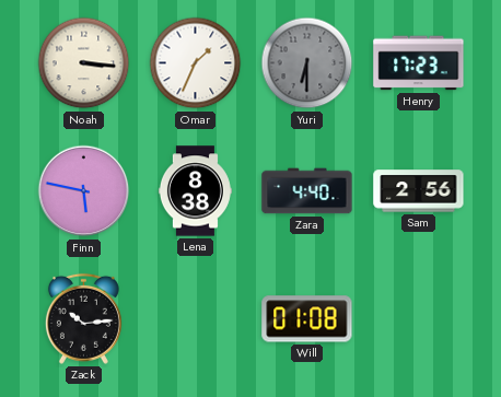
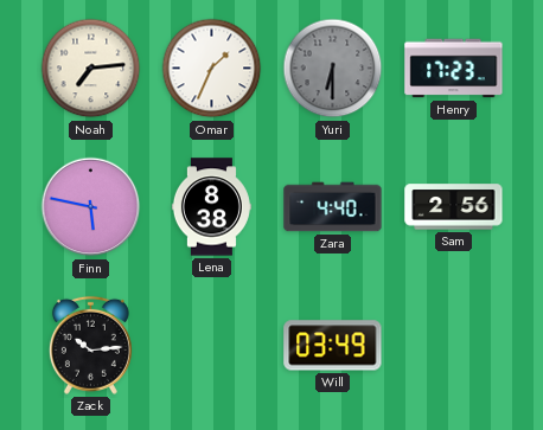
Noah: 3:16 -> 7:14
Will: 01:08 -> 03:49
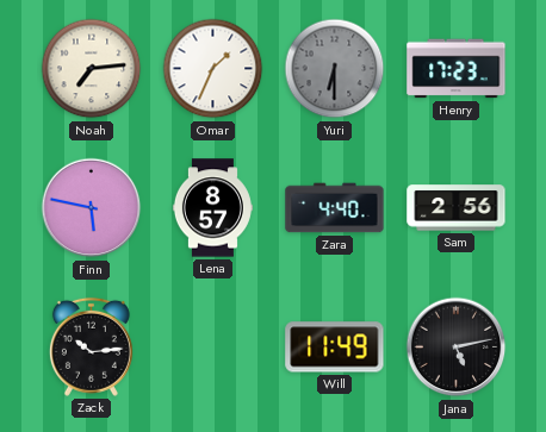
Lena: 8:38 -> 8:57
Will: 03:49 -> 11:49
Jana: none -> 5:13
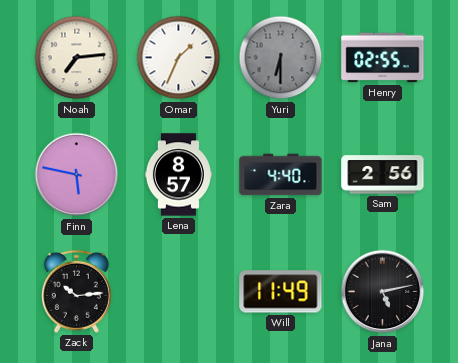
Henry: 17:23 -> 02:55
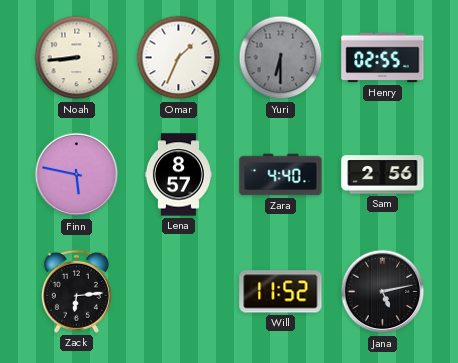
Noah: 7:14 -> 8:44
Zack: 10:14 -> 6:14
Will: 11:49 -> 11:52
